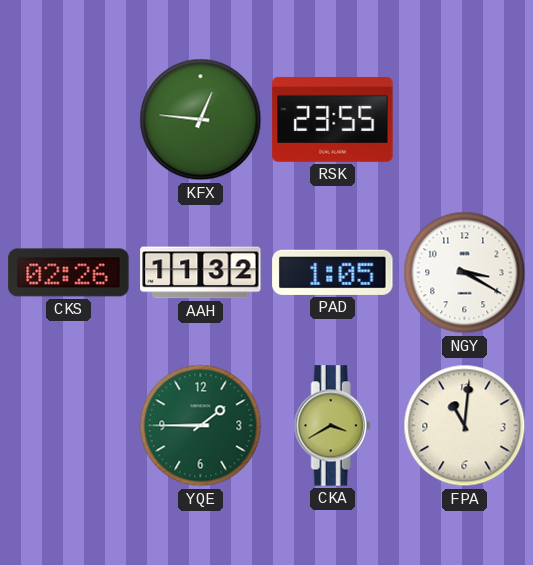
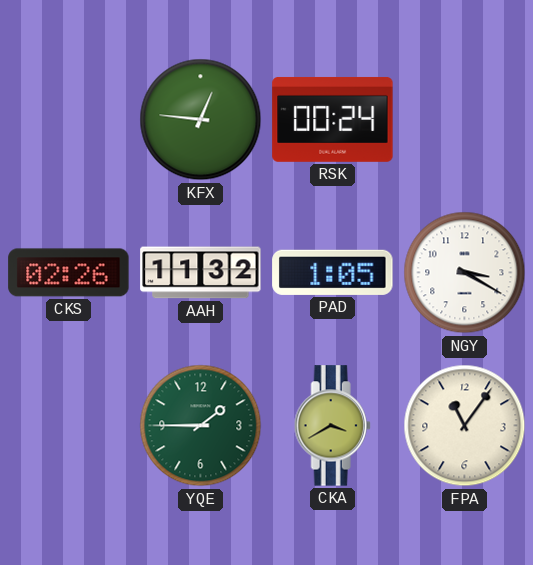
RSK: 23:55 -> 00:24
FPA: 11:01 -> 11:06
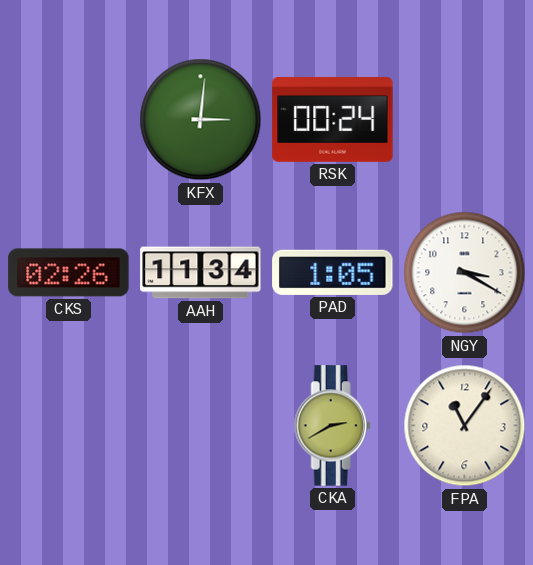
KFX: 12:46 -> 3:01
AAH: 11:32 -> 11:34
YQE: 1:45 -> none
CKA: 3:40 -> 2:40
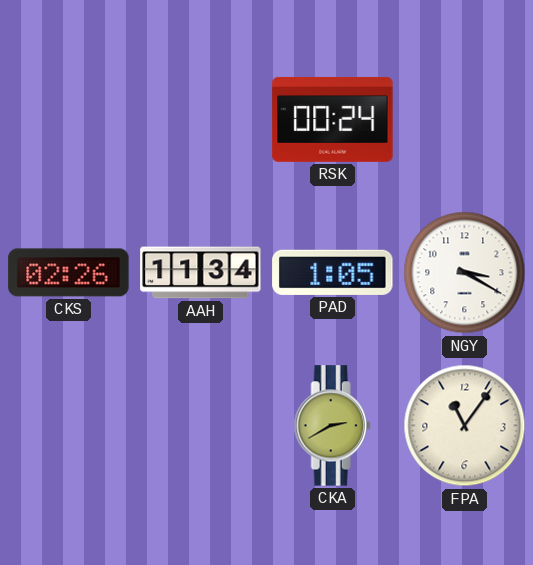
KFX: 3:01 -> none
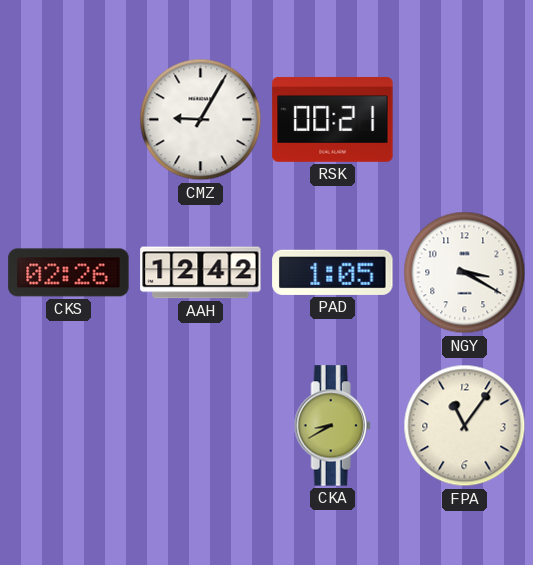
CMZ: none -> 9:05
RSK: 00:24 -> 00:21
AAH: 11:34 -> 12:42
CKA: 2:40 -> 8:40
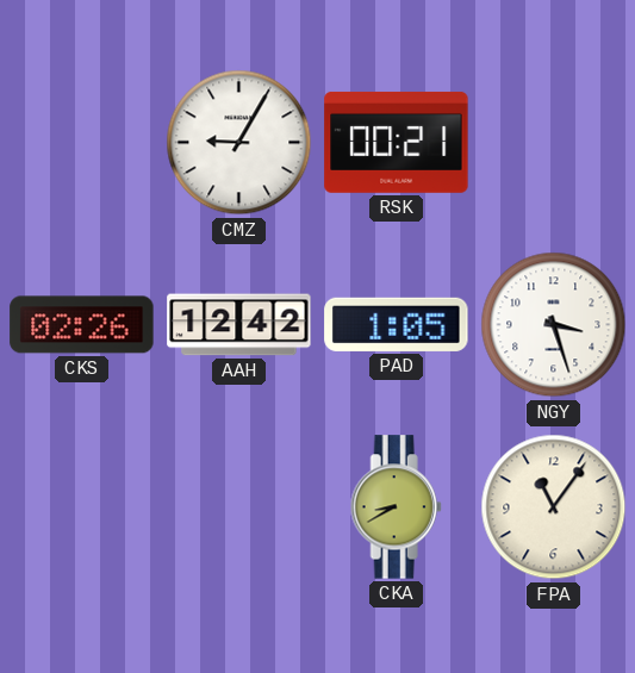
NGY: 3:20 -> 3:27
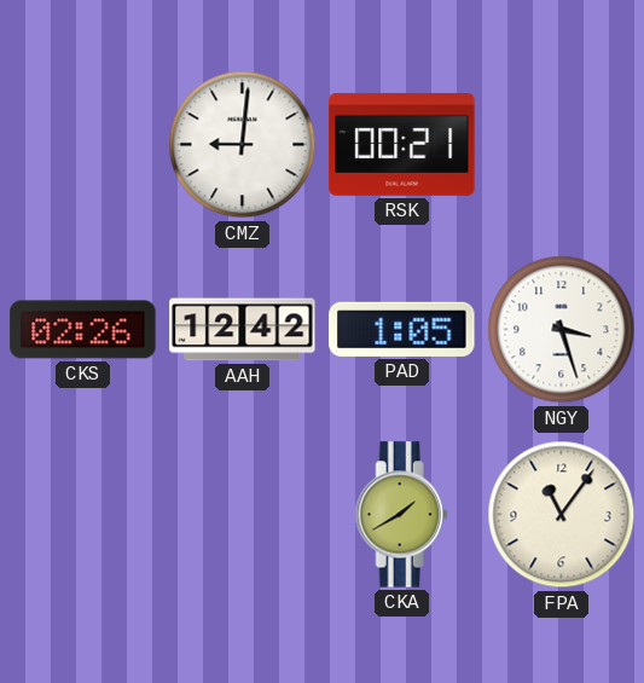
CMZ: 9:05 -> 9:01
CKA: 8:40 -> 1:40
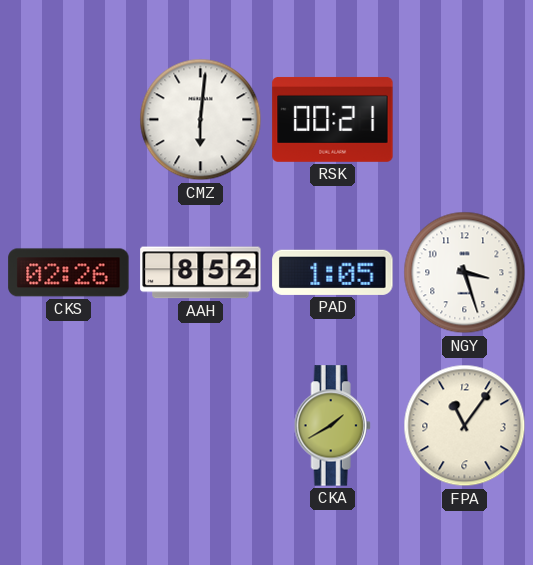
CMZ: 9:01 -> 6:01
AAH: 12:42 -> 8:52
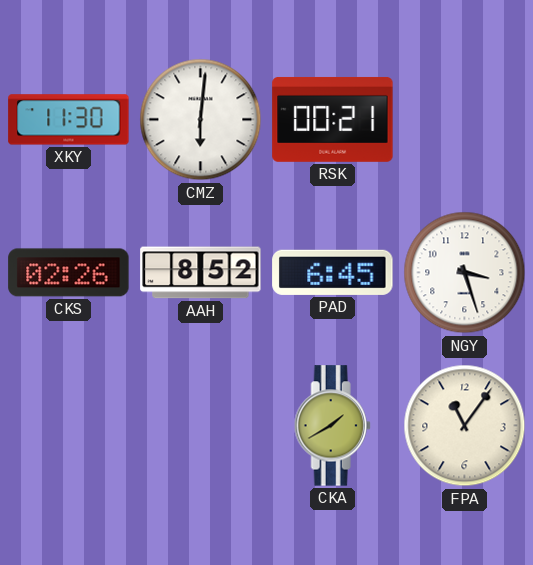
XKY: none -> 11:30
PAD: 1:05 -> 6:45
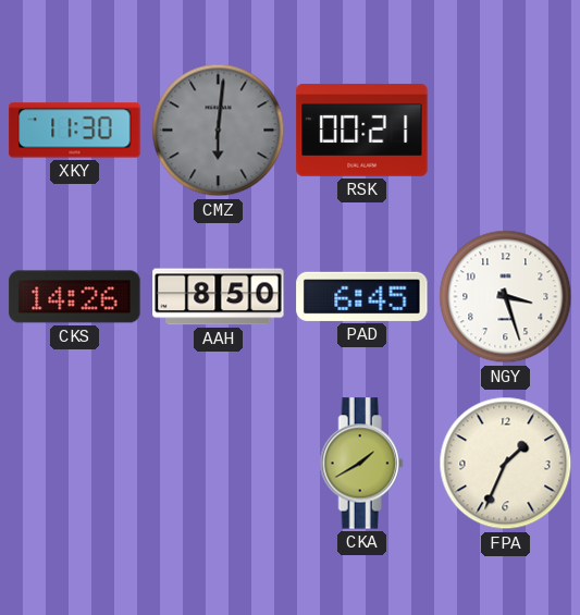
CMZ dial: white -> grey
CKS: 02:26 -> 14:26
AAH: 8:52 -> 8:50
FPA: 11:06 -> 1:34
